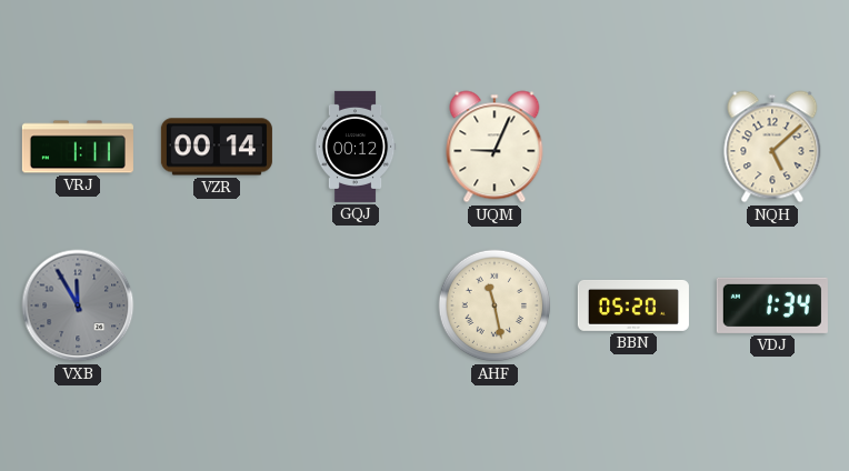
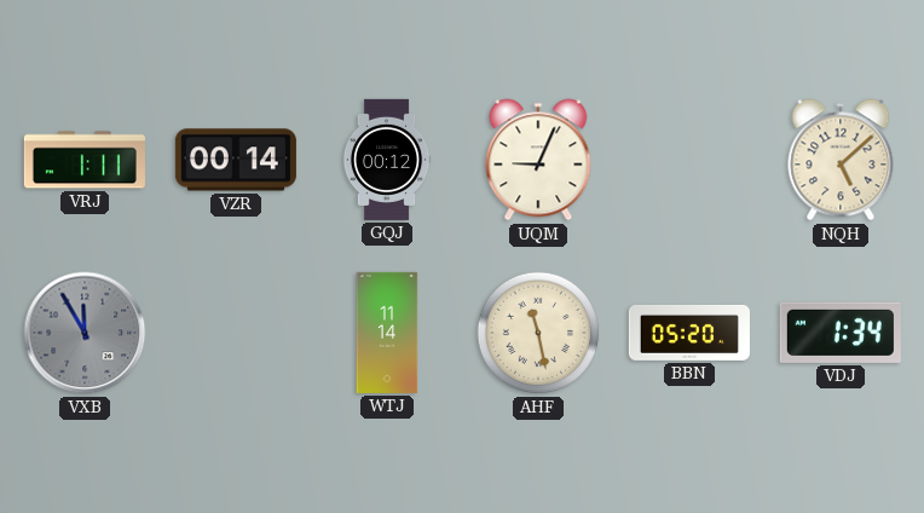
WTJ: none -> 11:14
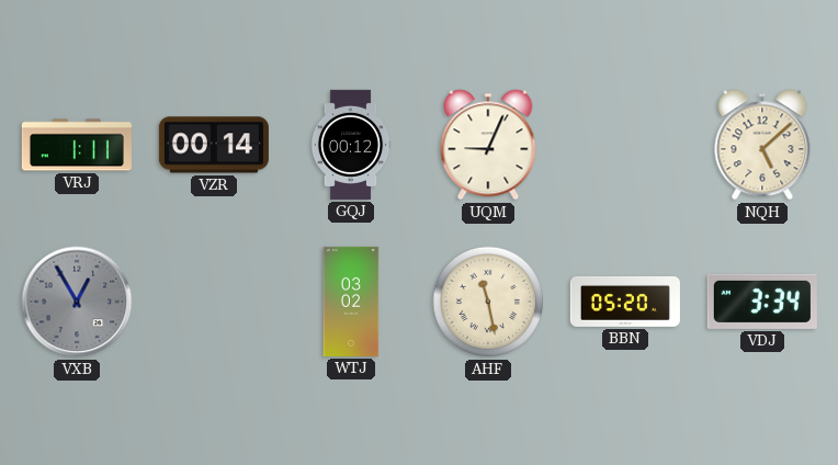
VXB: 11:55 -> 12:55
WTJ: 11:14 -> 03:02
VDJ: 1:34 -> 3:34
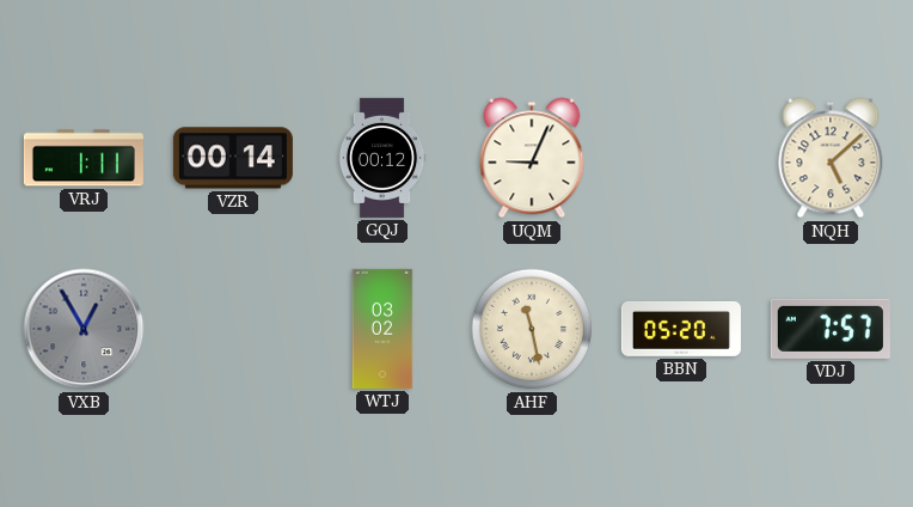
VDJ: 3:34 -> 7:57
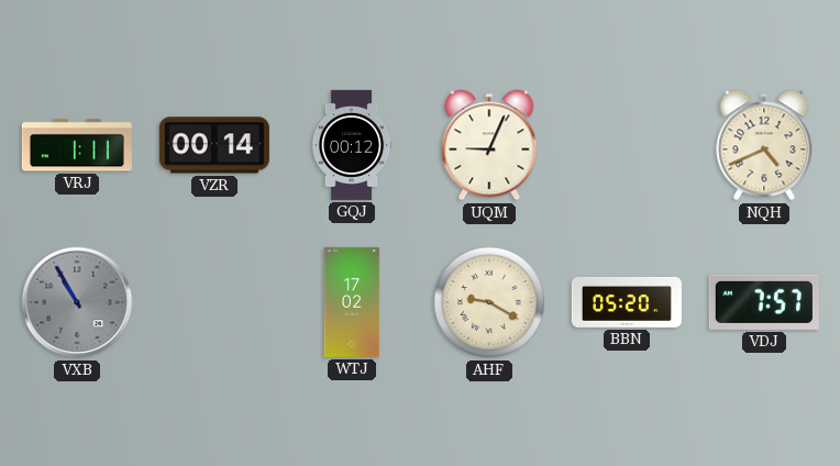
NQH: 5:08 -> 4:41
VXB: 12:55 -> 10:55
WTJ: 03:02 -> 17:02
AHF: 11:28 -> 9:20
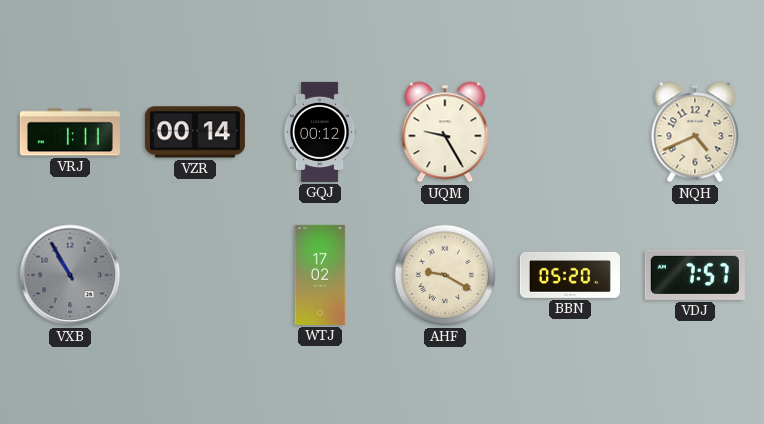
UQM: 9:04 -> 9:25
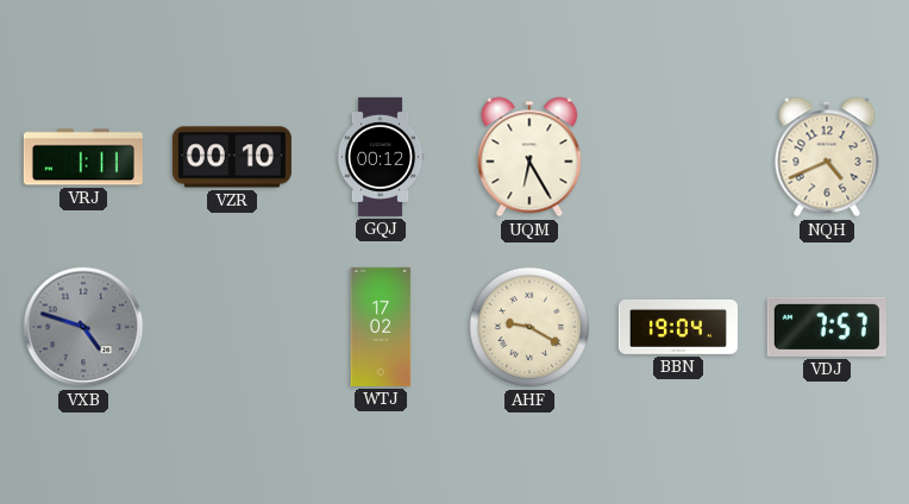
VZR: 00:14 -> 00:10
UQM: 9:25 -> 6:25
VXB: 10:55 -> 4:48
BBN: 05:20 -> 19:04
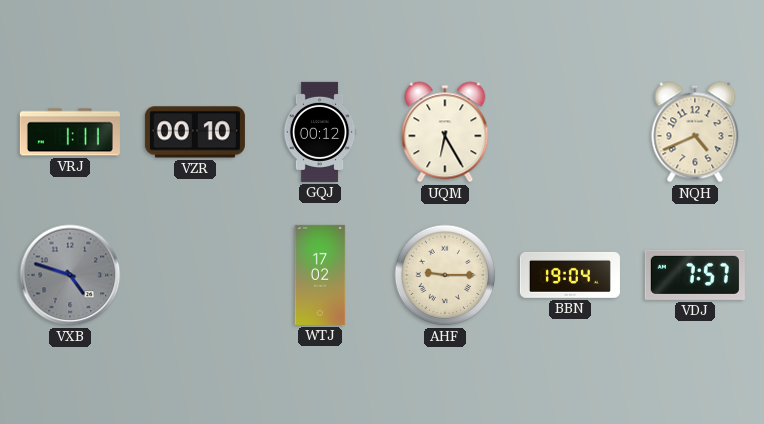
AHF: 9:20 -> 9:15
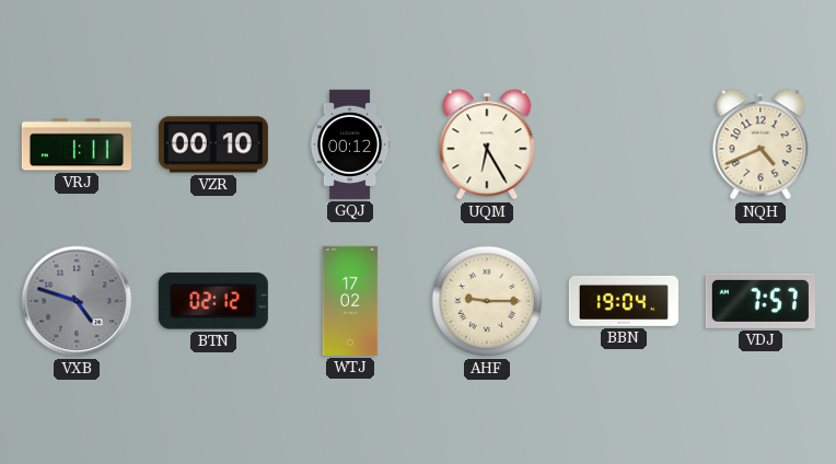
BTN: none -> 02:12
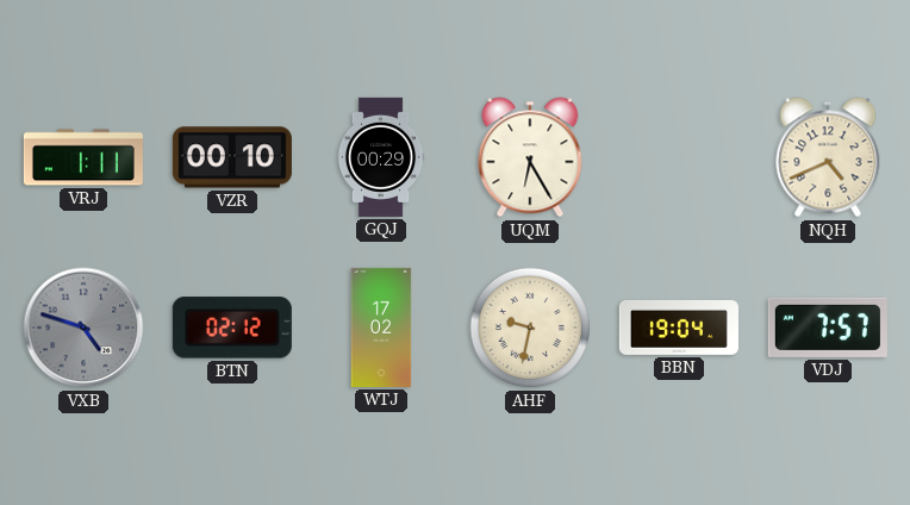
GQJ: 00:12 -> 00:29
AHF: 9:15 -> 9:32
